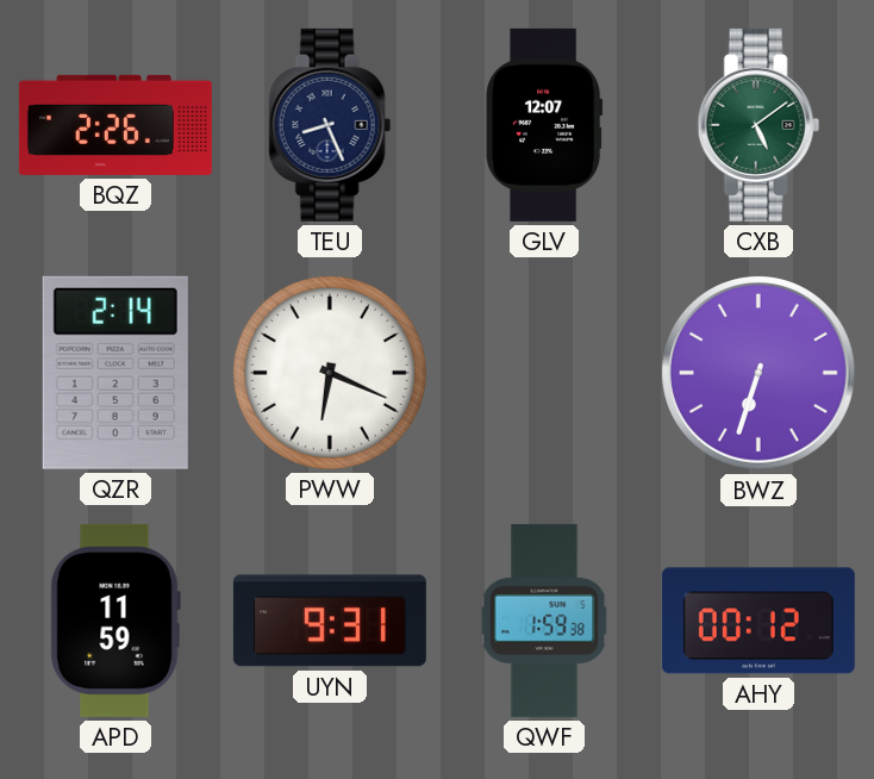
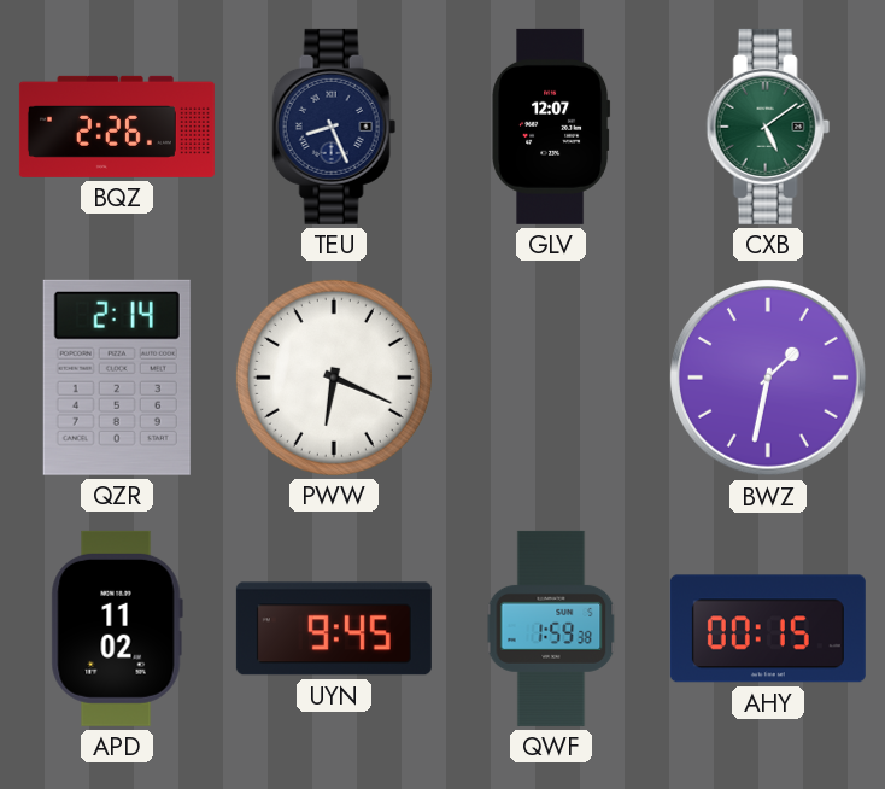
BWZ: 6:33 -> 1:32
APD: 11:59 -> 11:02
UYN: 9:31 -> 9:45
AHY: 00:12 -> 00:15
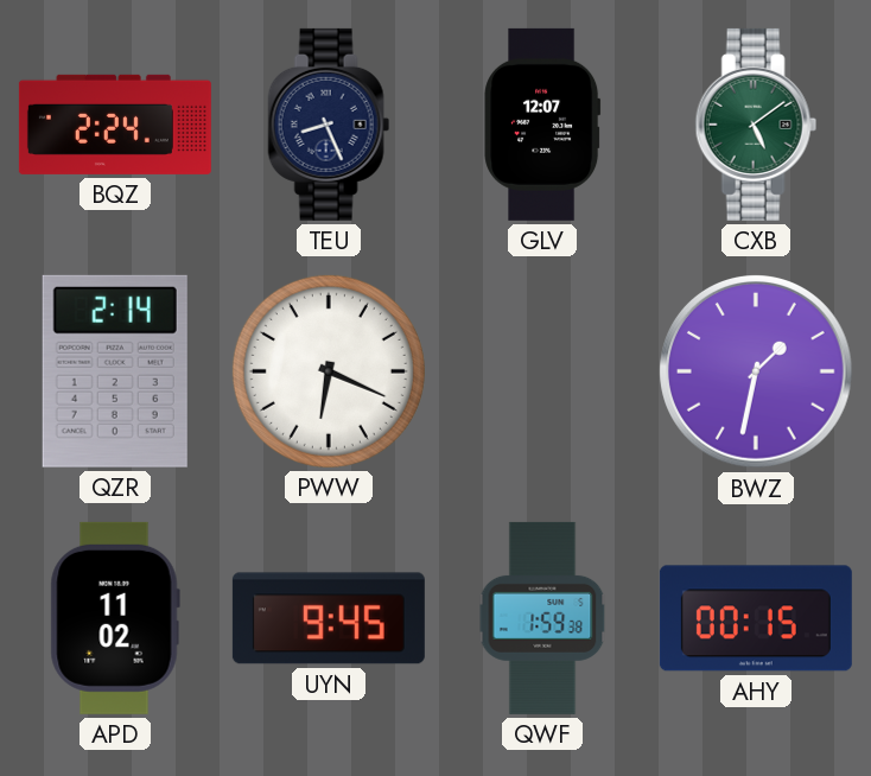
BQZ: 2:26 -> 2:24
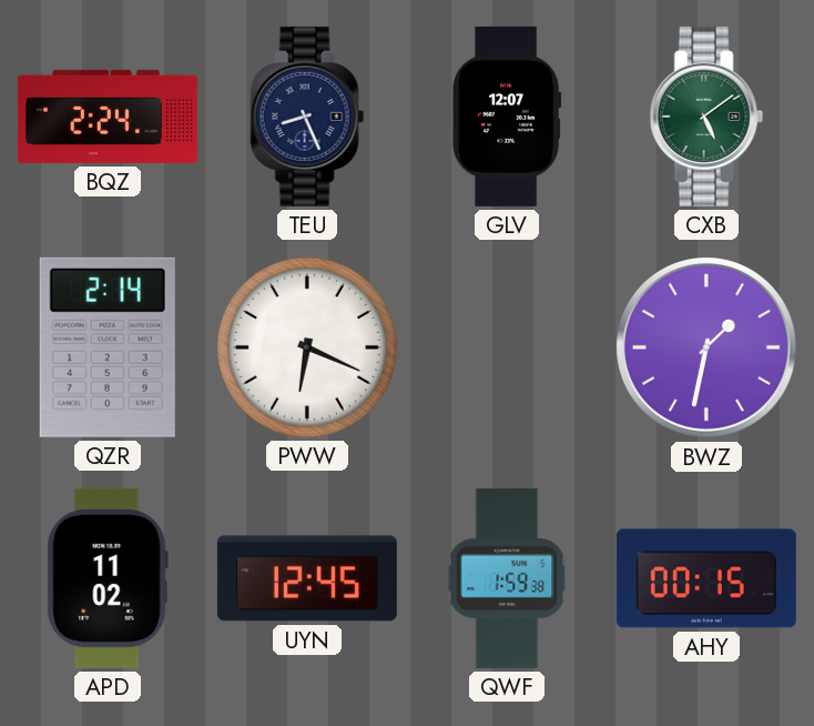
UYN: 9:45 -> 12:45
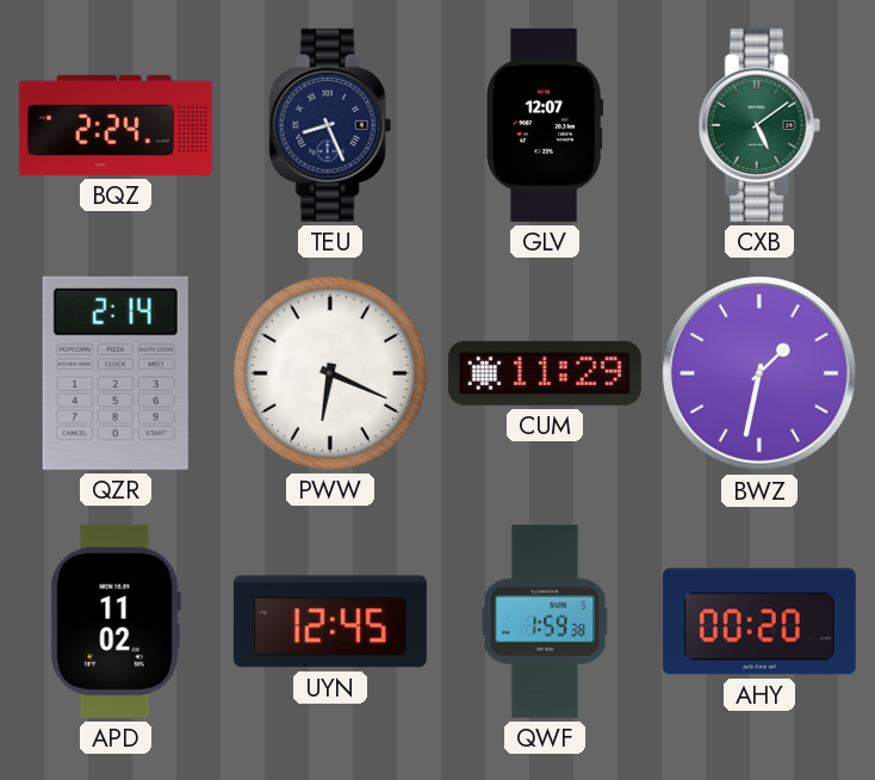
CUM: none -> 11:29
AHY: 00:15 -> 00:20
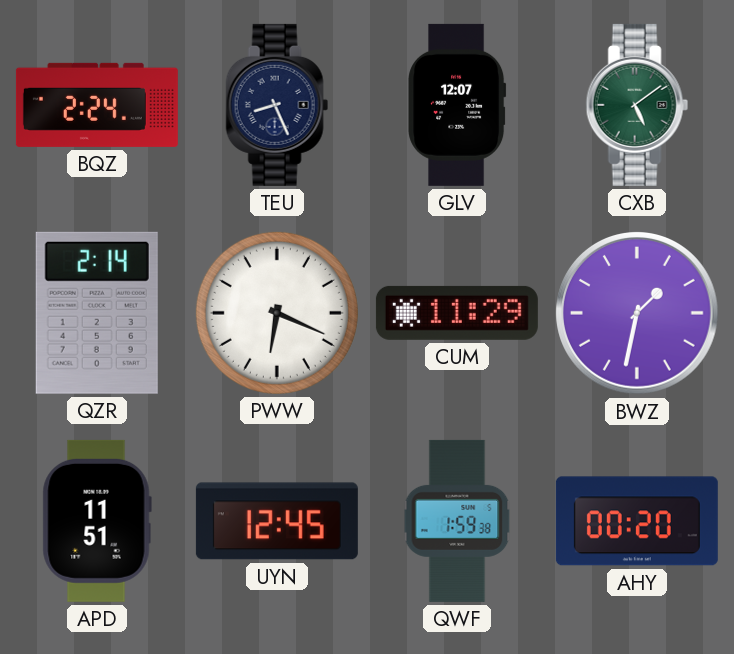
APD: 11:02 -> 11:51
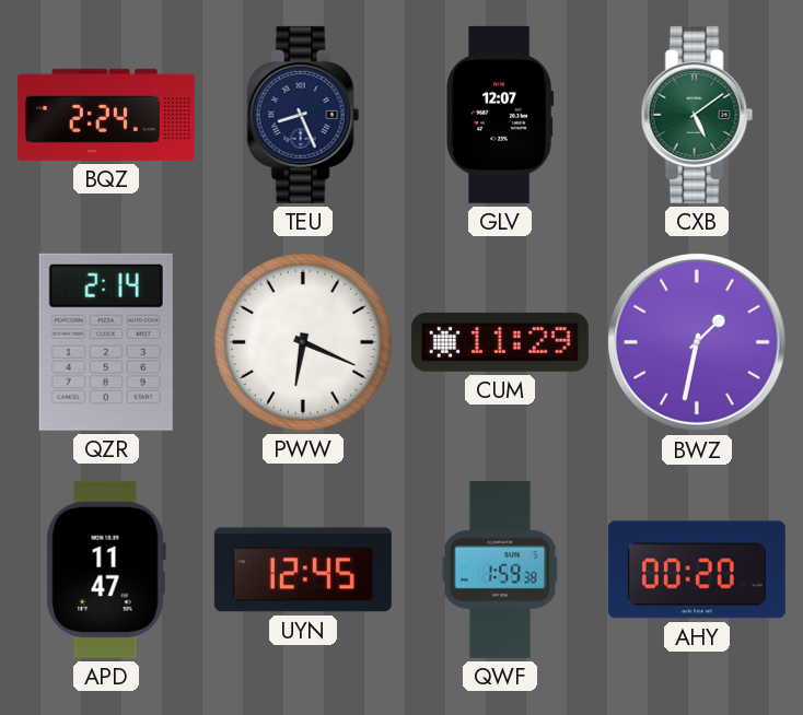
APD: 11:51 -> 11:47
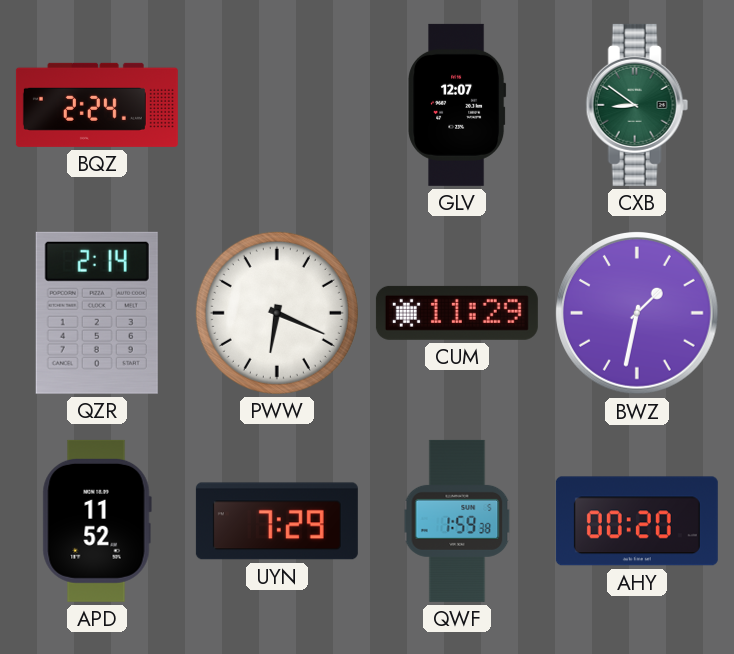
TEU: 8:26 -> none
CXB: 5:09 -> 8:51
APD: 11:47 -> 11:52
UYN: 12:45 -> 7:29
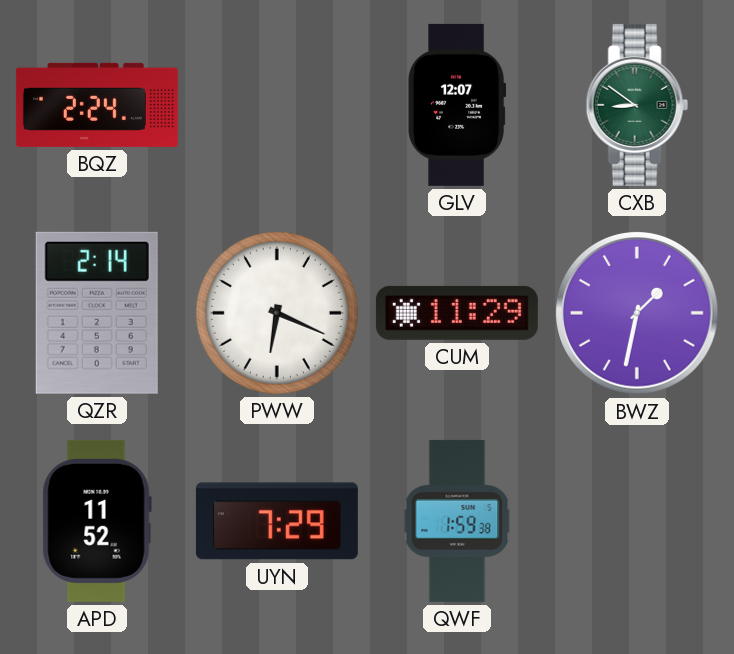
AHY: 00:20 -> none
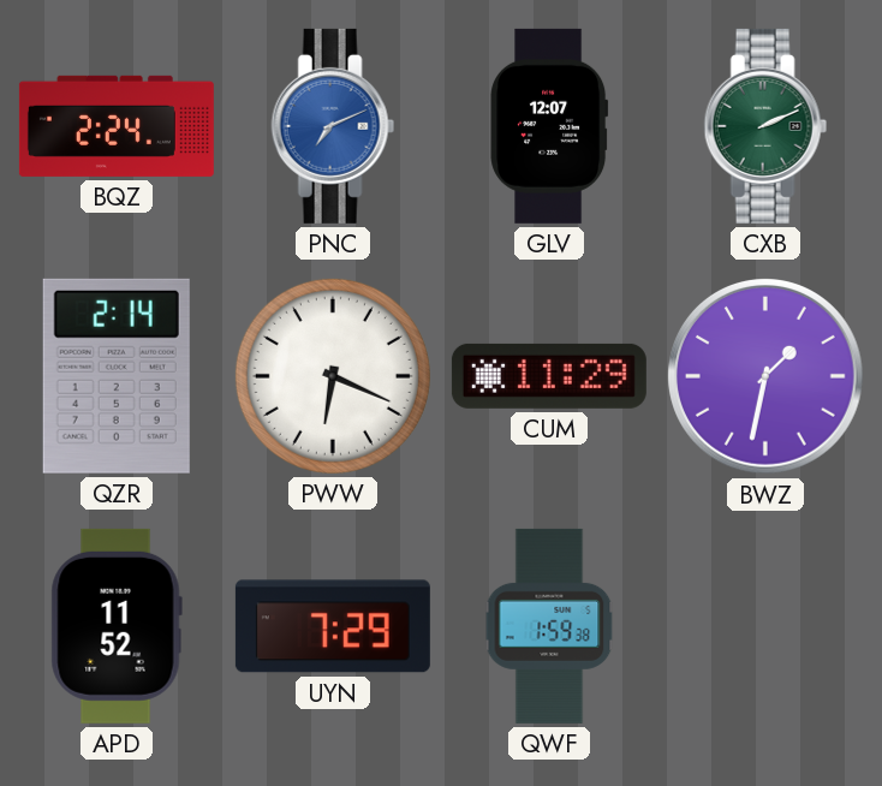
PNC: none -> 7:11
CXB: 8:51 -> 2:11
